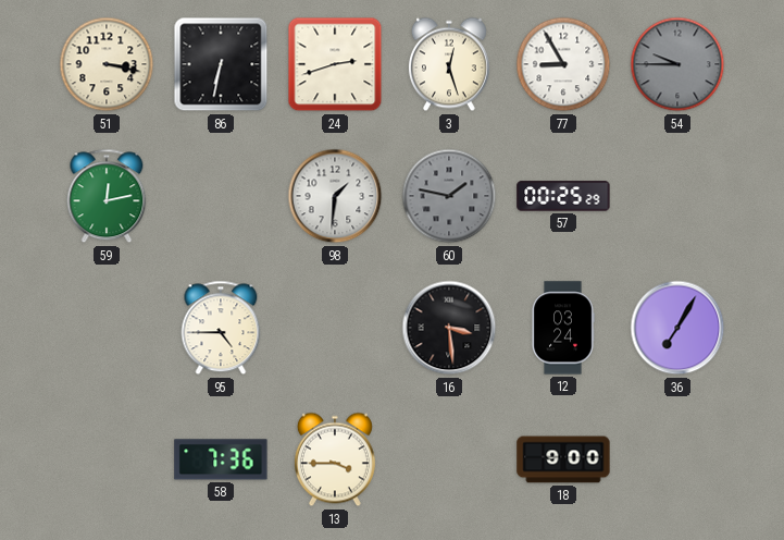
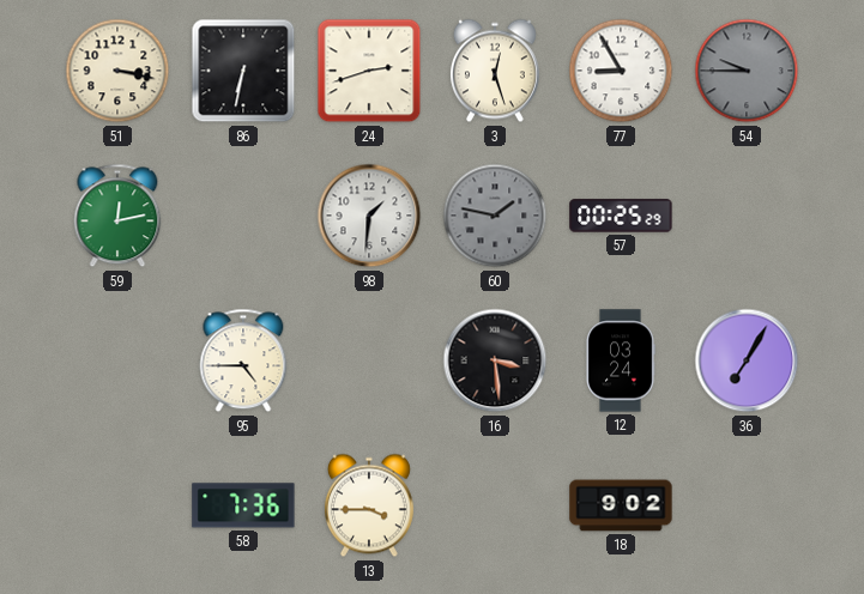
18: 9:00 -> 9:02
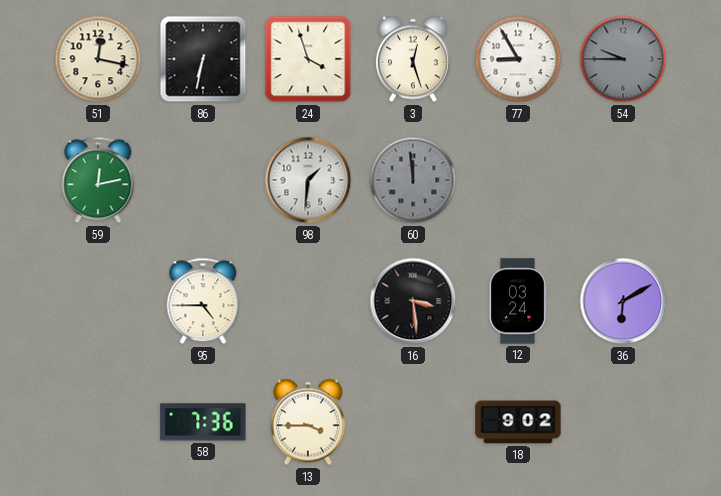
51: 3:17 -> 12:17
24: 2:42 -> 3:57
60: 1:47 -> 11:59
57: 00:25 -> none
36: 7:05 -> 6:10
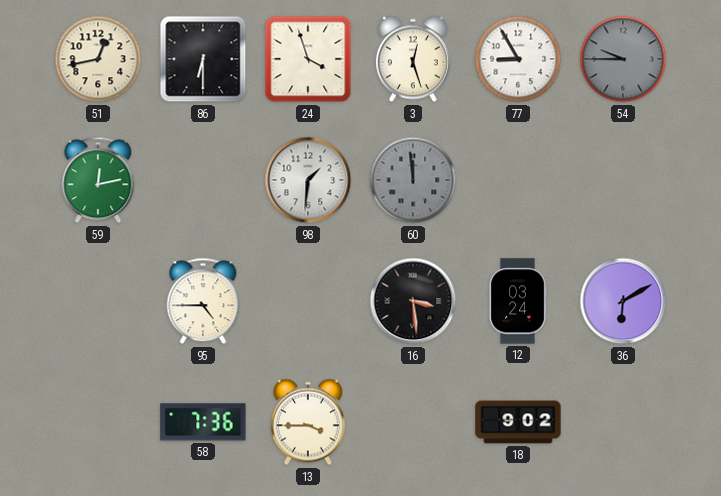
51: 12:17 -> 12:43
86: 6:32 -> 6:30
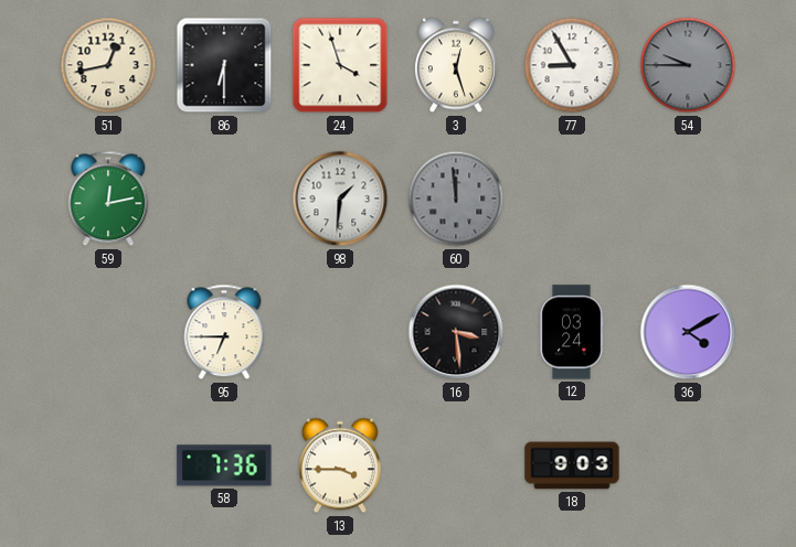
95: 4:45 -> 6:45
36: 6:10 -> 4:10
18: 9:02 -> 9:03
